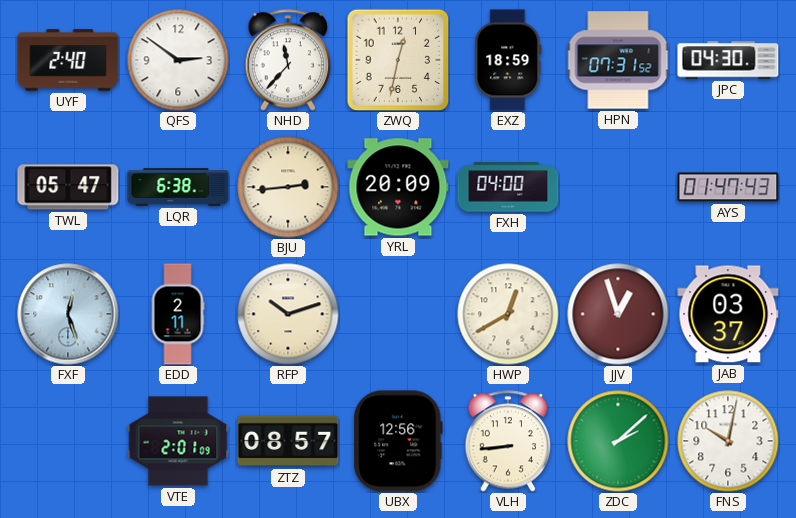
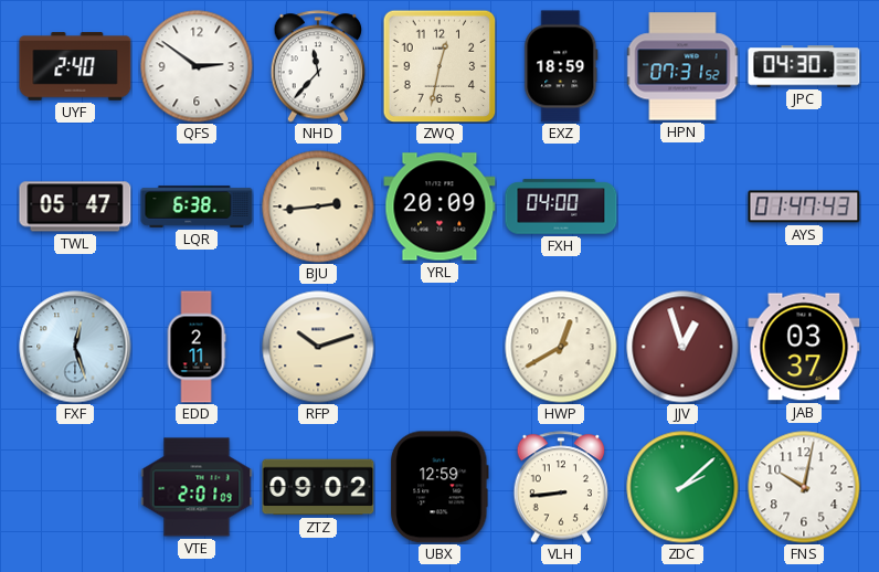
ZTZ: 08:57 -> 09:02
UBX: 12:56 -> 12:59
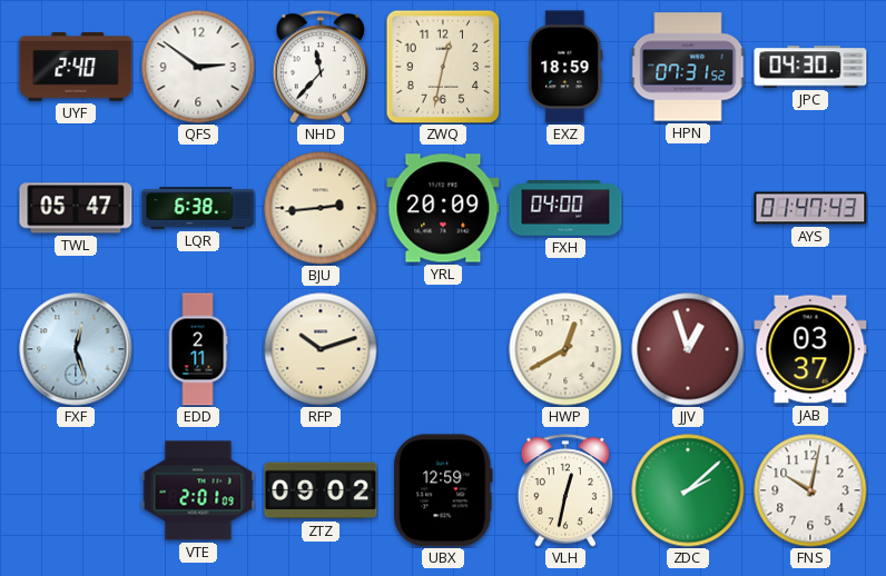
VLH: 8:44 -> 12:32
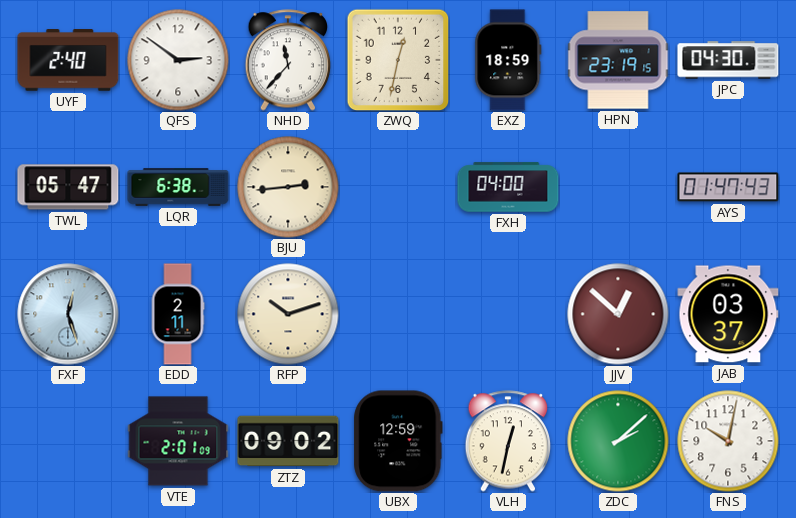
HPN: 07:31 -> 23:19
YRL: 20:09 -> none
HWP: 12:40 -> none
JJV: 12:57 -> 12:52
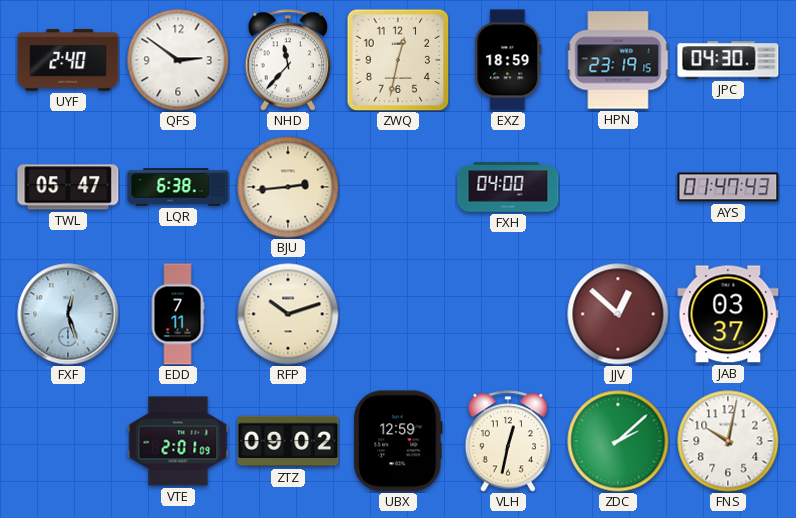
EDD: 2:11 -> 7:11
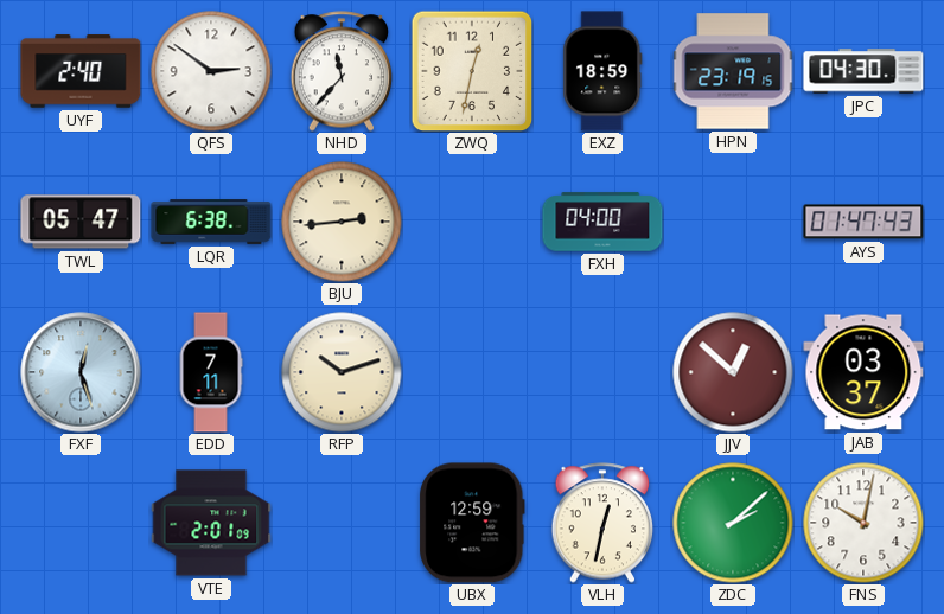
ZTZ: 09:02 -> none
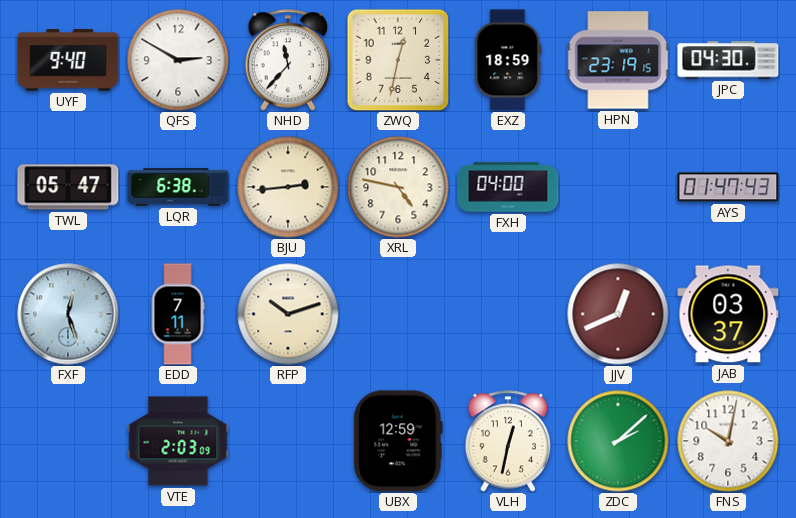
UYF: 2:40 -> 9:40
QFS: 2:51 -> 2:50
XRL: none -> 4:47
JJV: 12:52 -> 12:41
VTE: 2:01 -> 2:03
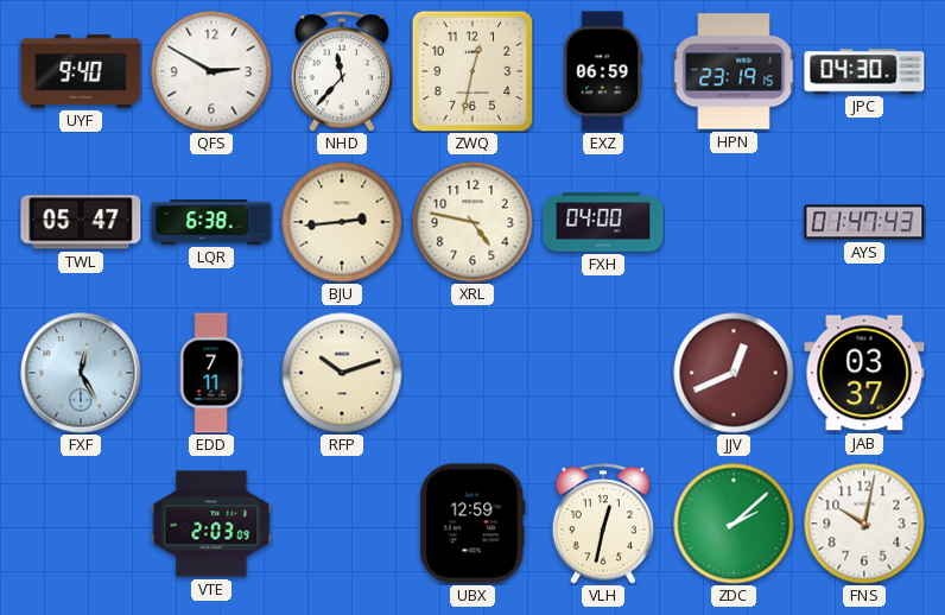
EXZ: 18:59 -> 06:59
FXF: 12:27 -> 12:25
